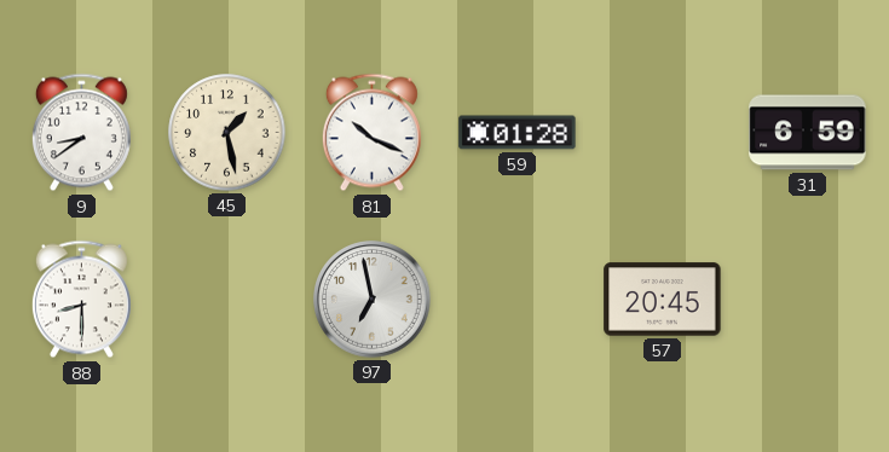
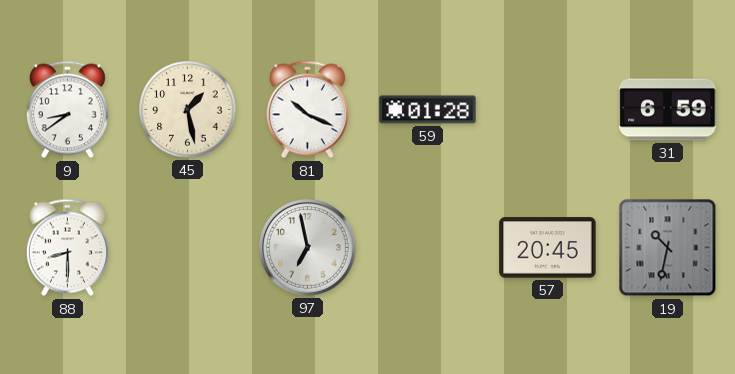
19: none -> 10:32
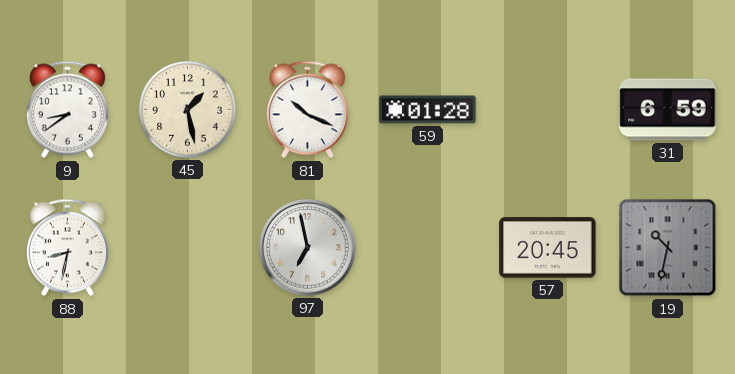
88: 8:30 -> 8:32
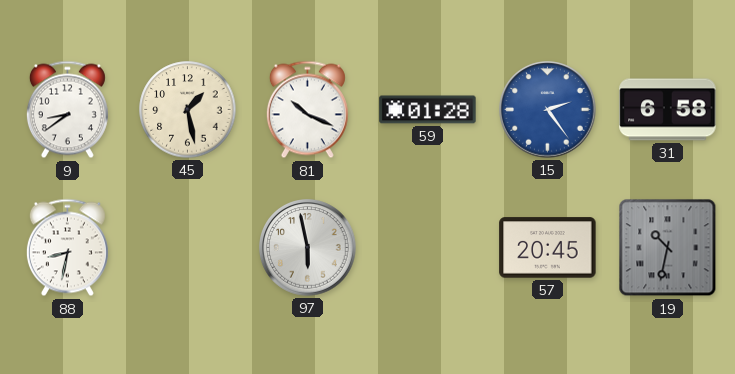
15: none -> 2:24
31: 6:59 -> 6:58
97: 6:58 -> 5:58
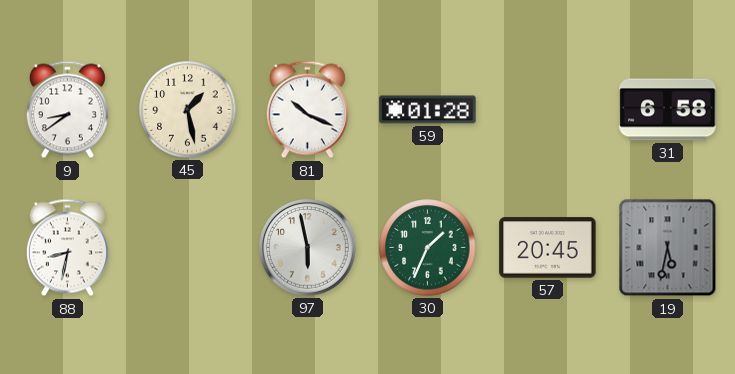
15: 2:24 -> none
30: none -> 1:34
19: 10:32 -> 5:32
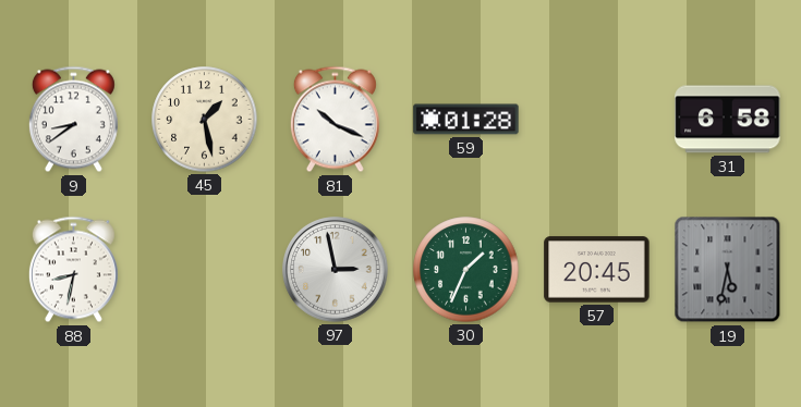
97: 5:58 -> 2:58
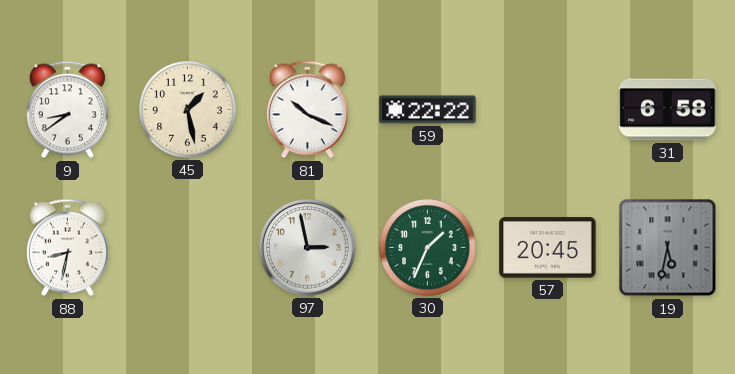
59: 01:28 -> 22:22
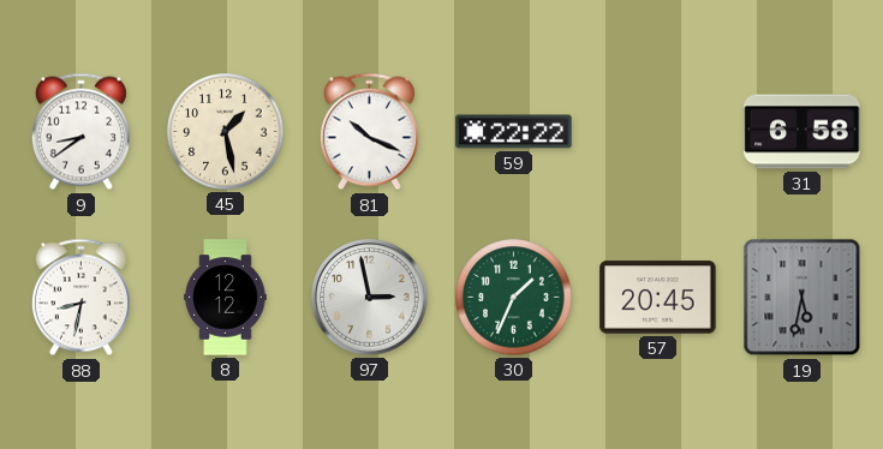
8: none -> 12:12
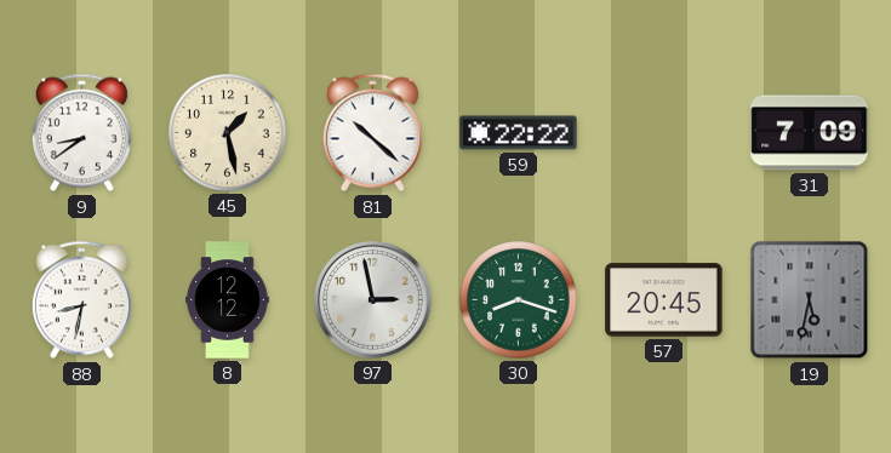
81: 10:19 -> 10:22
31: 6:58 -> 7:09
30: 1:34 -> 8:18
